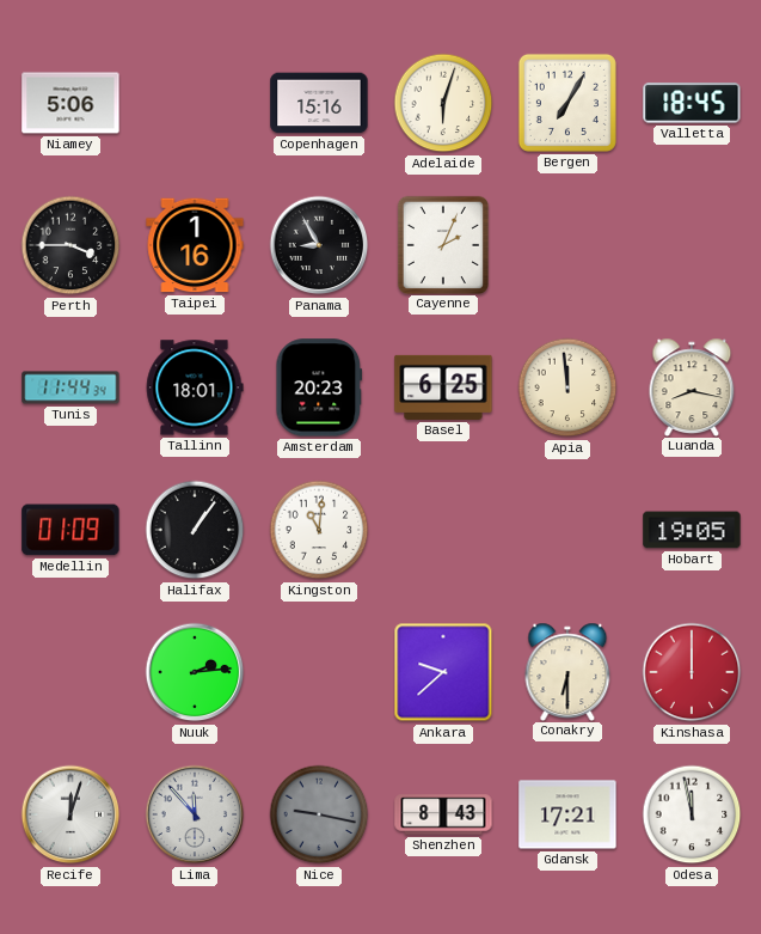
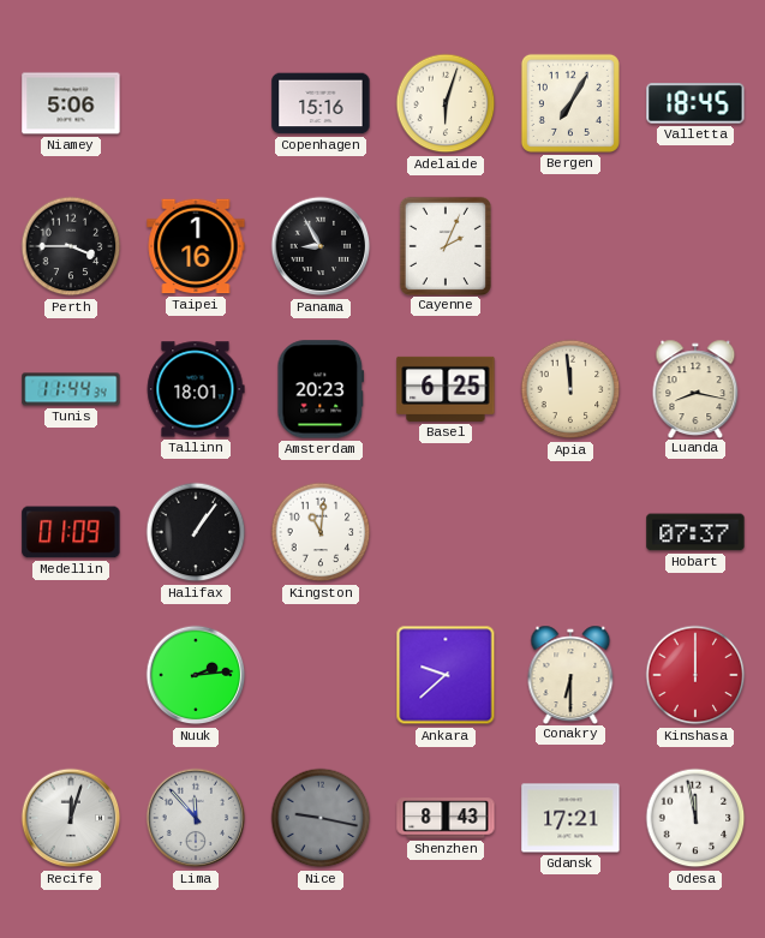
Hobart: 19:05 -> 07:37
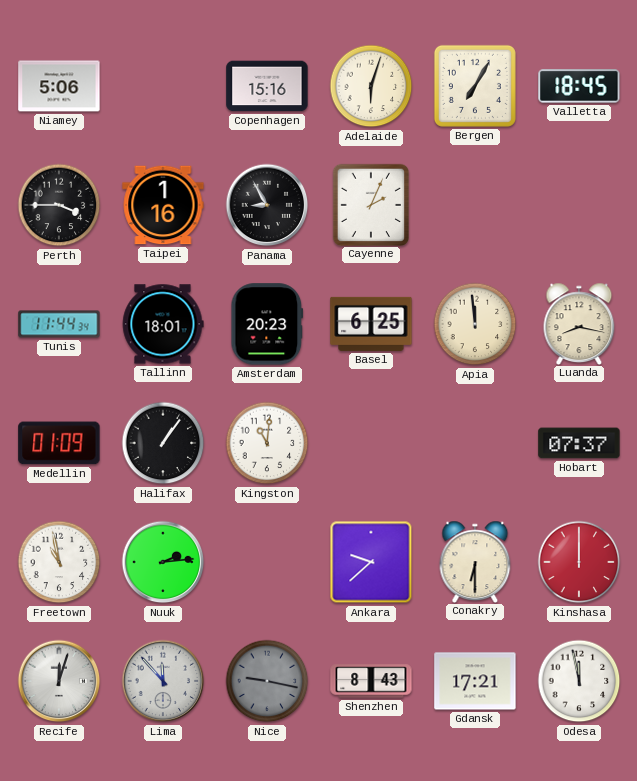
Freetown: none -> 10:58
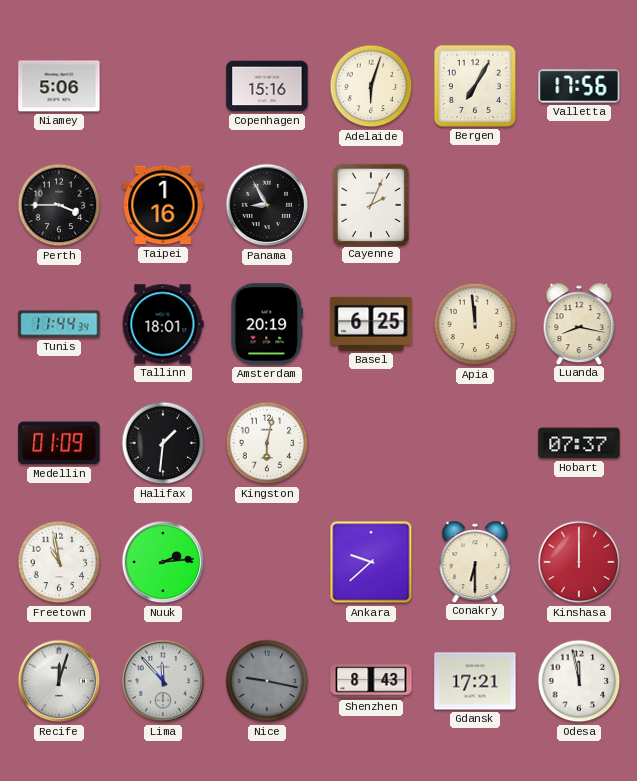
Valletta: 18:45 -> 17:56
Amsterdam: 20:23 -> 20:19
Halifax: 1:06 -> 1:31
Kingston: 11:01 -> 6:02
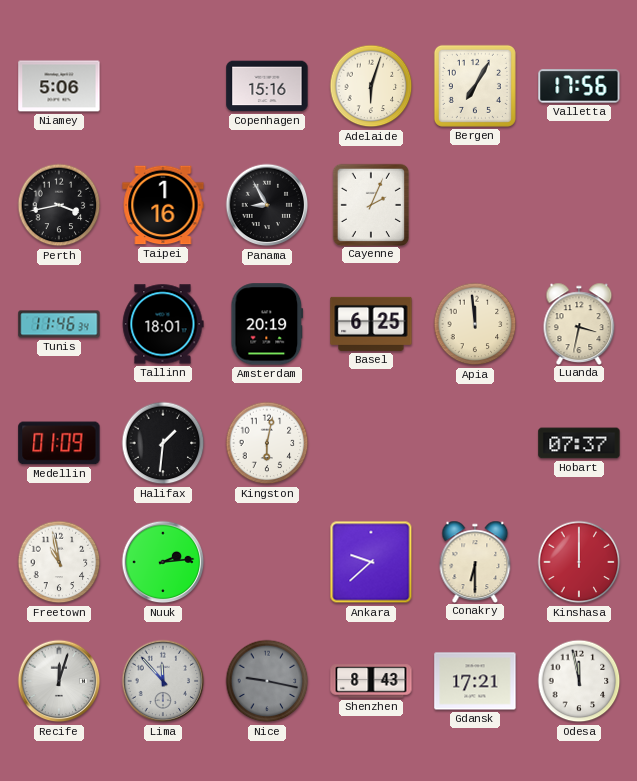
Perth: 3:45 -> 3:43
Tunis: 11:44 -> 11:46
Luanda: 8:17 -> 3:32
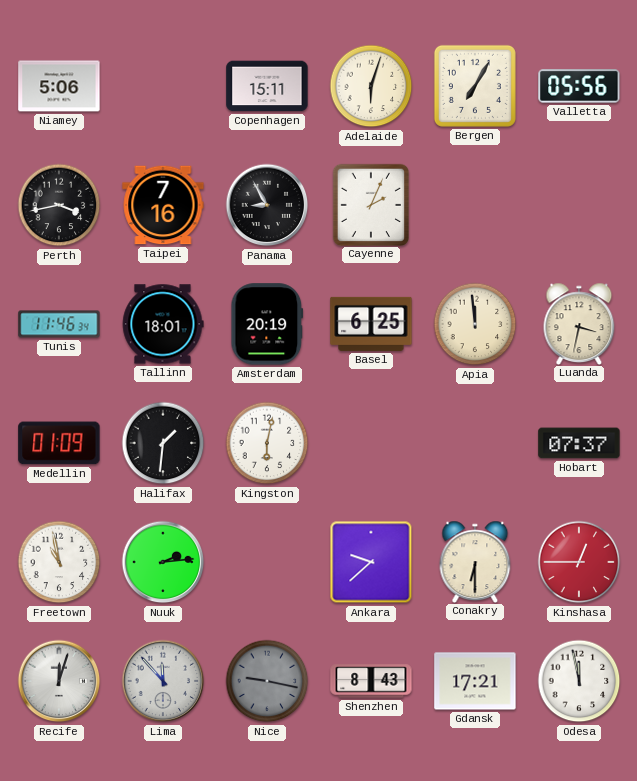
Copenhagen: 15:16 -> 15:11
Valletta: 17:56 -> 05:56
Taipei: 1:16 -> 7:16
Kinshasa: 12:00 -> 12:45
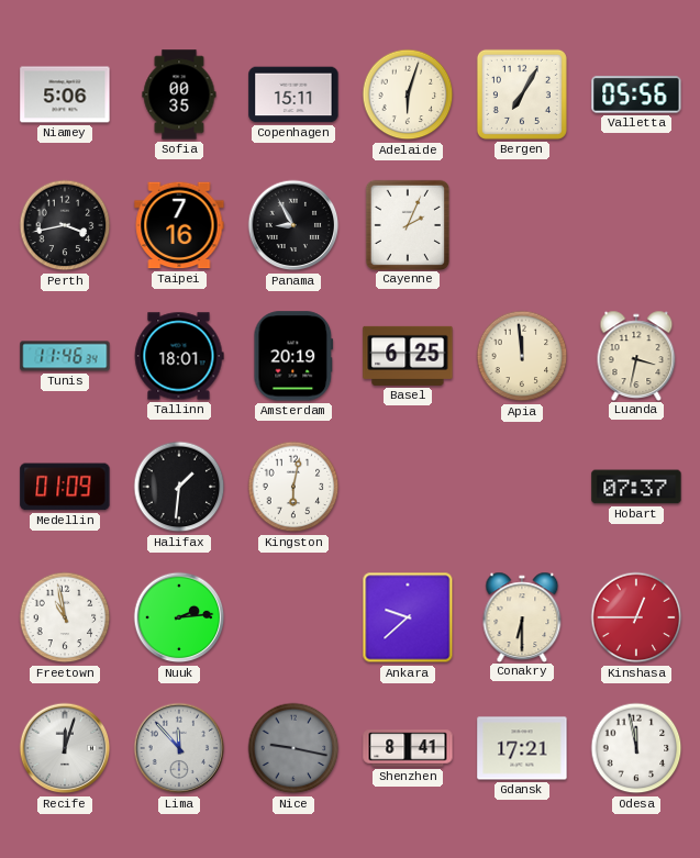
Sofia: none -> 00:35
Shenzhen: 8:43 -> 8:41
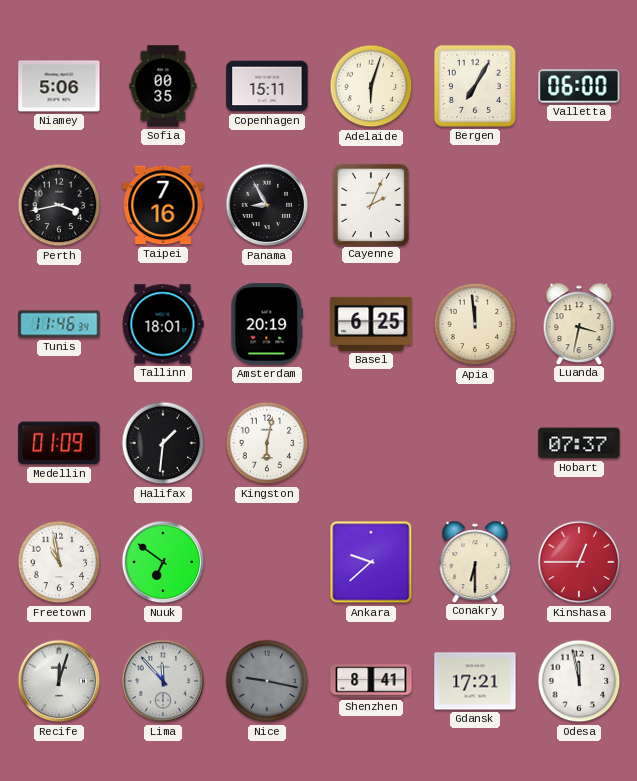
Valletta: 05:56 -> 06:00
Nuuk: 2:14 -> 6:51
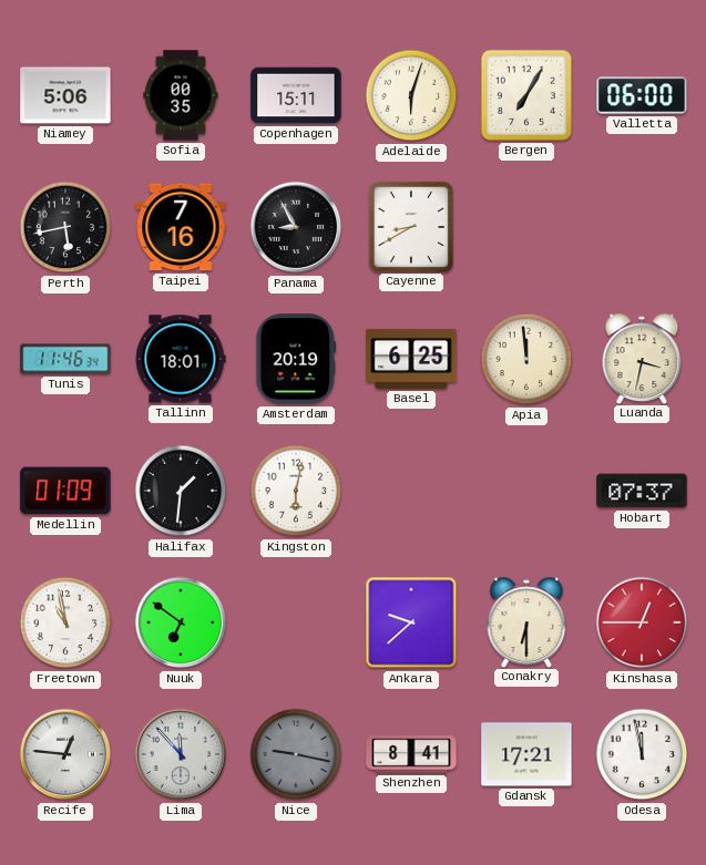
Perth: 3:43 -> 5:43
Cayenne: 2:04 -> 8:40
Recife: 12:03 -> 12:46
